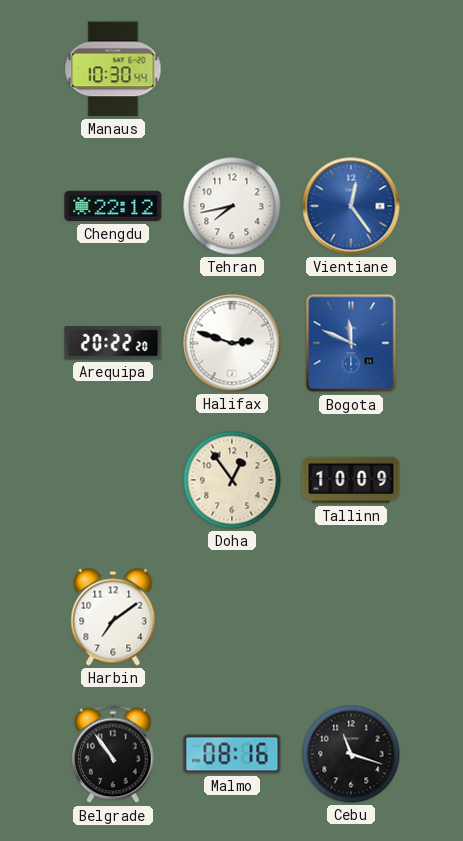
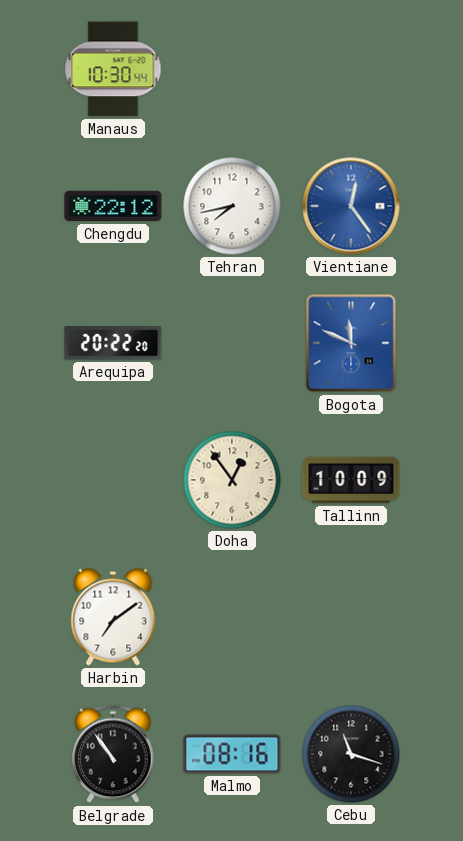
Halifax: 2:48 -> none
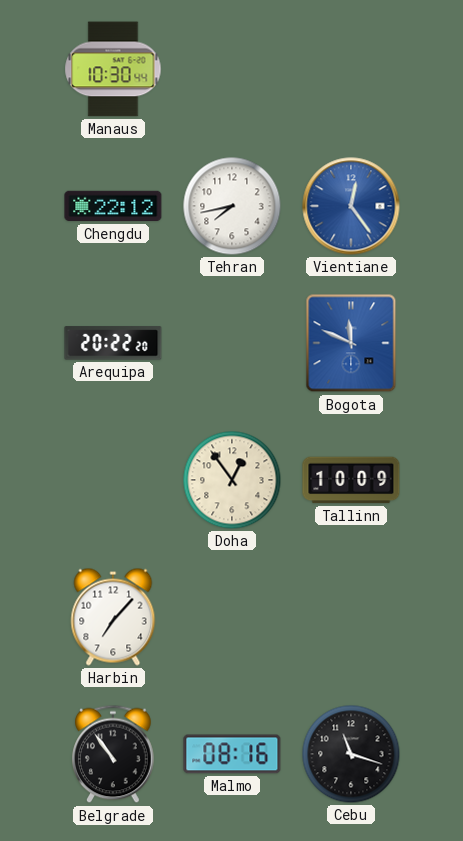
Harbin: 7:09 -> 7:07
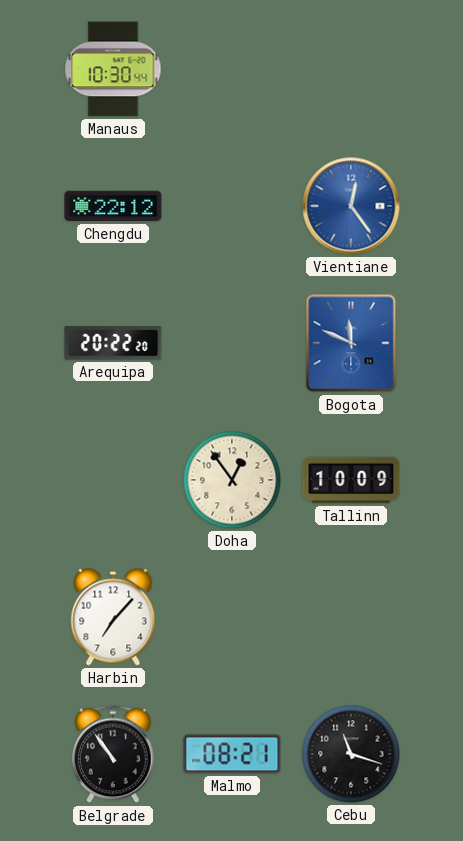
Tehran: 7:43 -> none
Malmo: 08:16 -> 08:21
